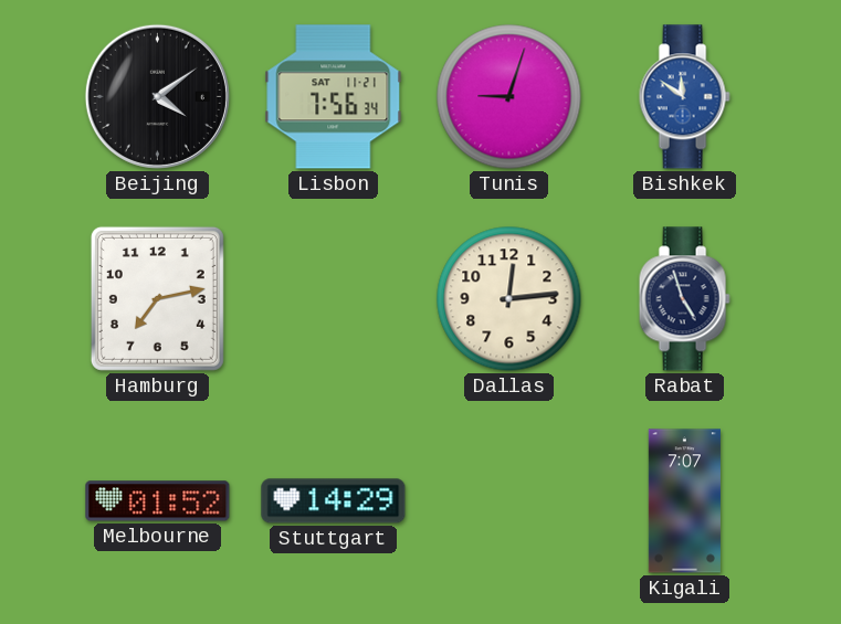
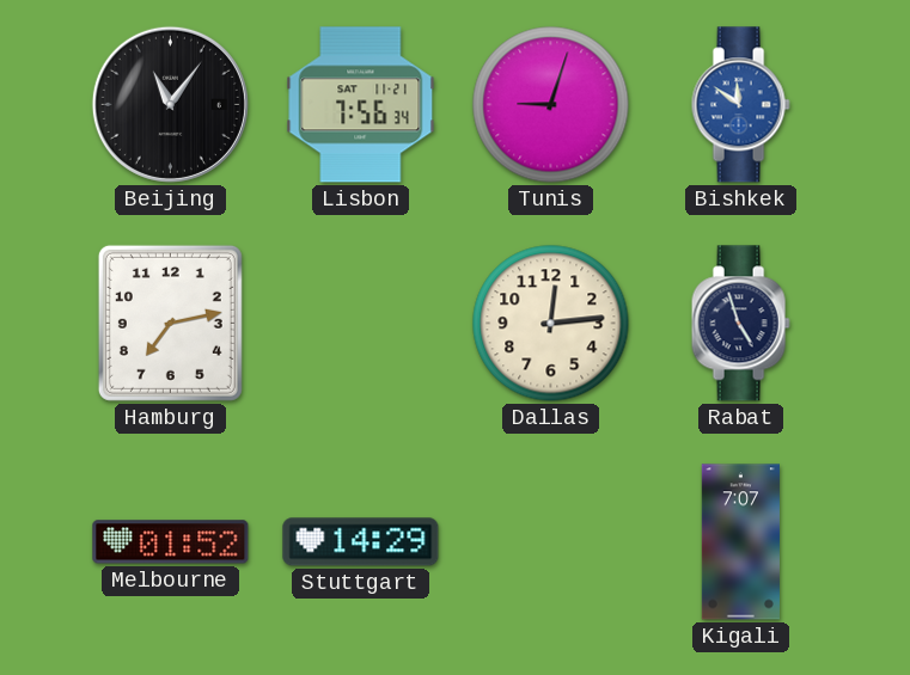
Beijing: 4:09 -> 11:06
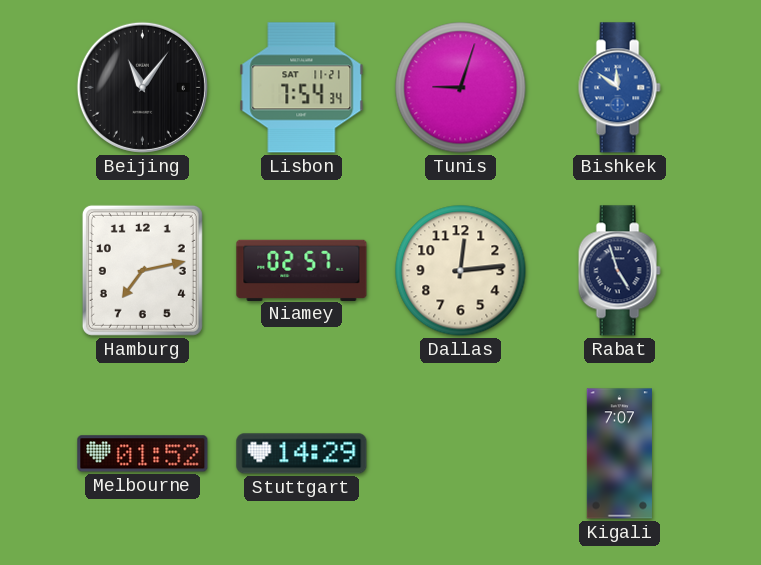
Lisbon: 7:56 -> 7:54
Niamey: none -> 02:57
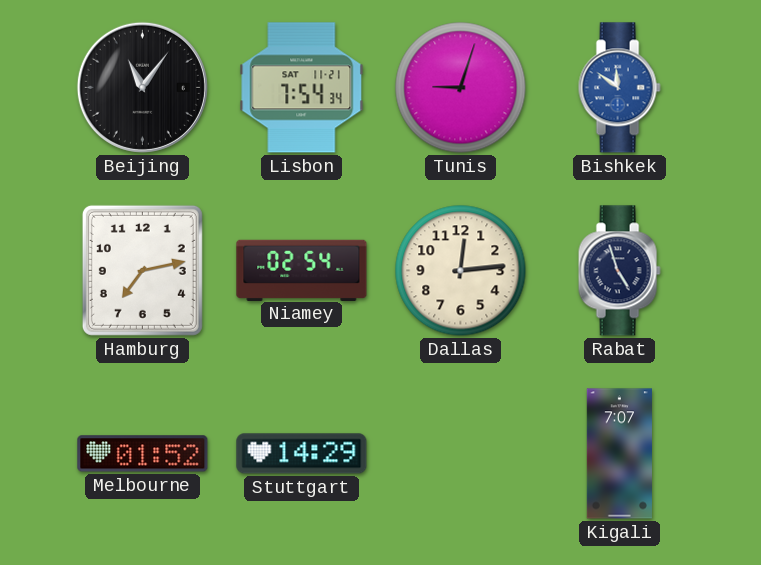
Niamey: 02:57 -> 02:54
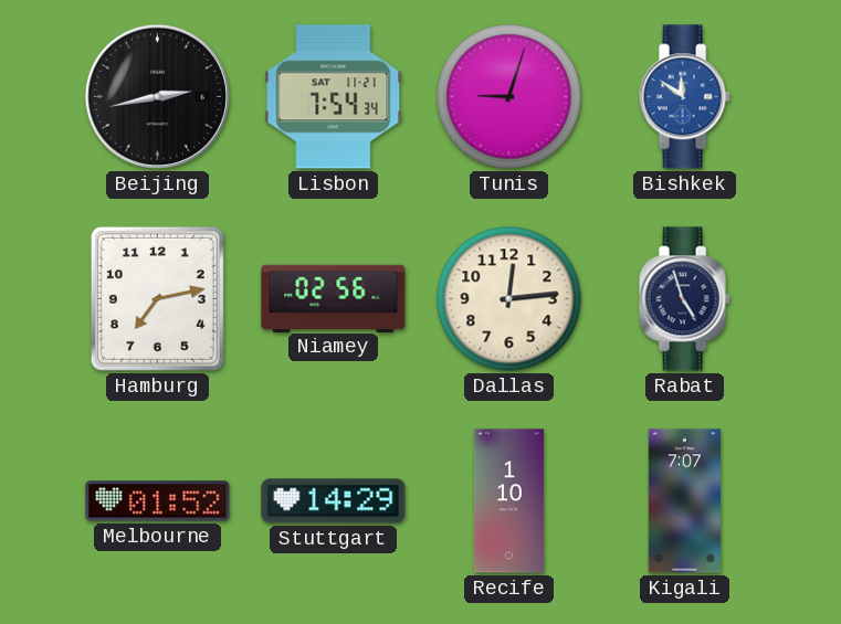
Beijing: 11:06 -> 2:43
Niamey: 02:54 -> 02:56
Recife: none -> 1:10
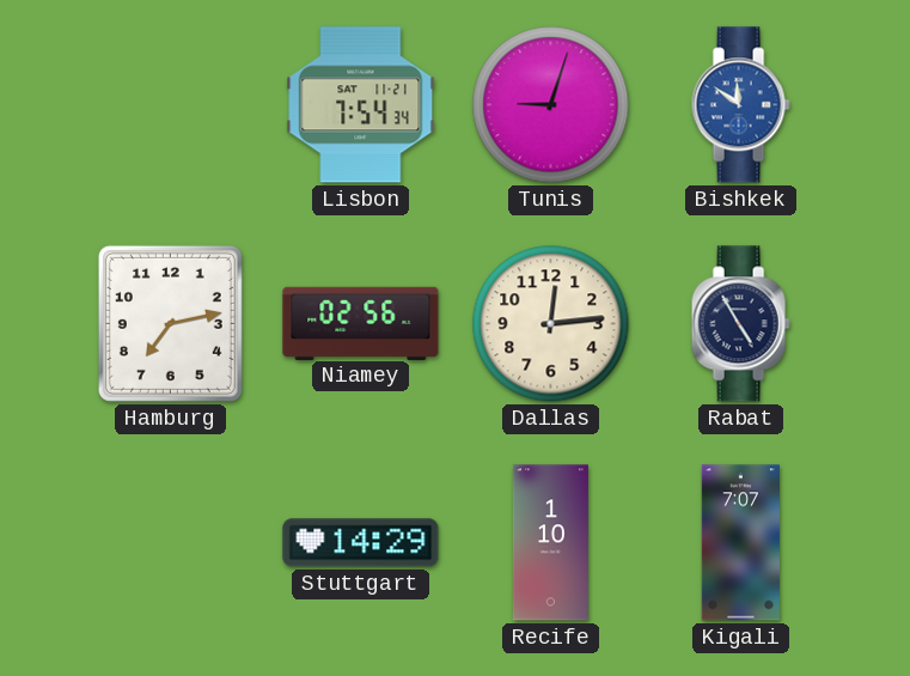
Beijing: 2:43 -> none
Rabat: 4:57 -> 4:55
Melbourne: 01:52 -> none
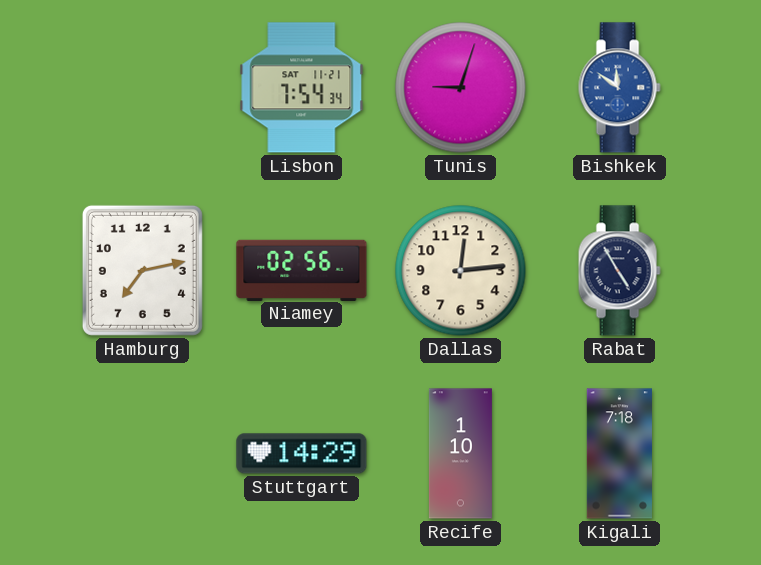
Kigali: 7:07 -> 7:18
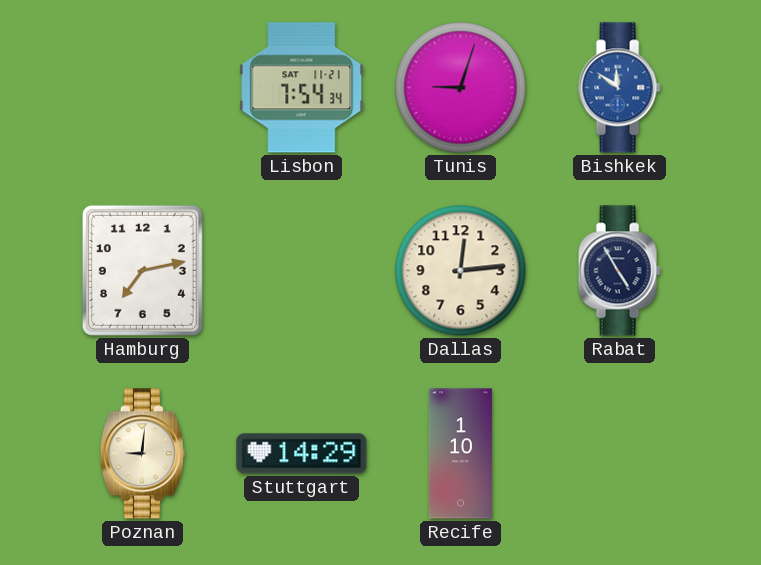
Niamey: 02:56 -> none
Poznan: none -> 9:01
Kigali: 7:18 -> none
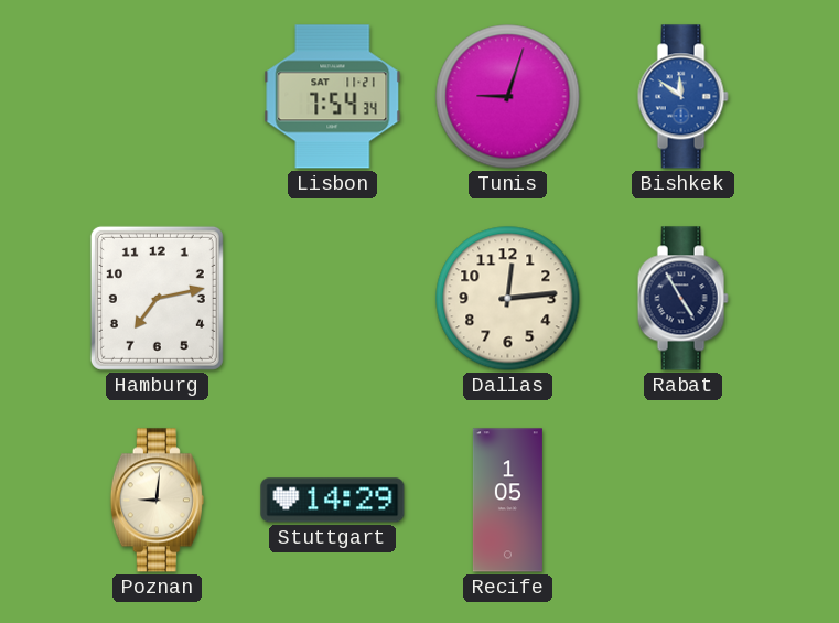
Recife: 1:10 -> 1:05
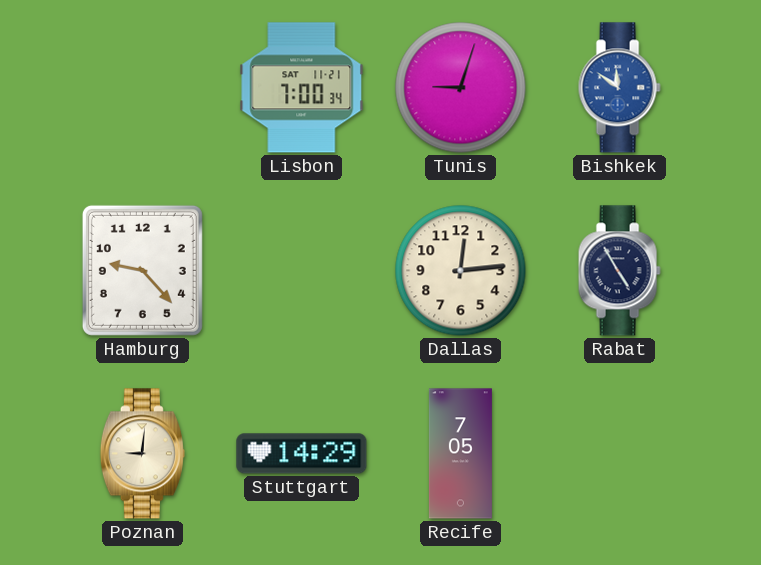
Lisbon: 7:54 -> 7:00
Hamburg: 7:13 -> 9:23
Recife: 1:05 -> 7:05
